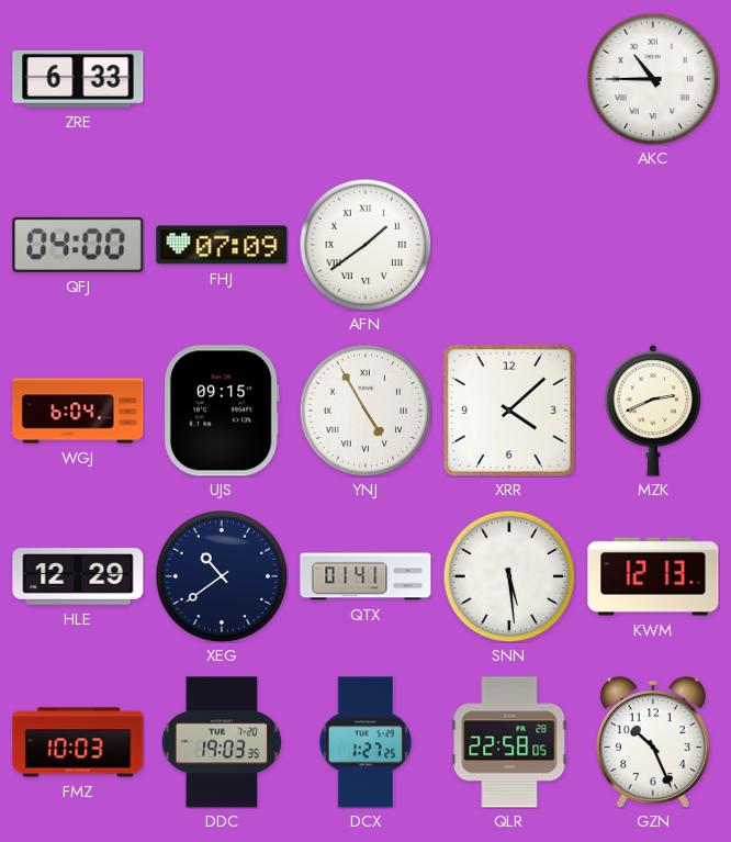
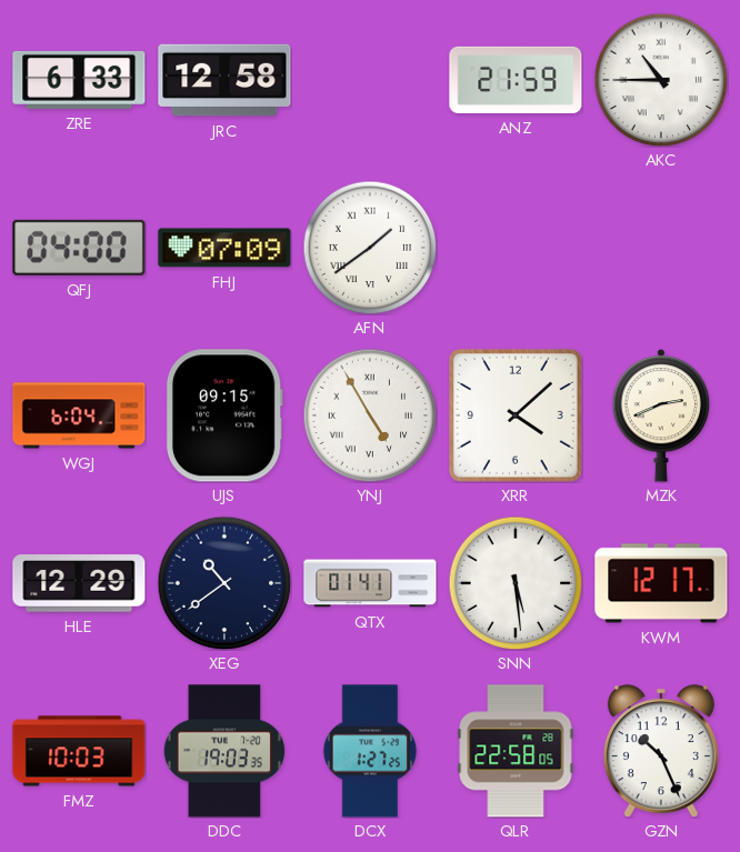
JRC: none -> 12:58
ANZ: none -> 21:59
KWM: 12:13 -> 12:17
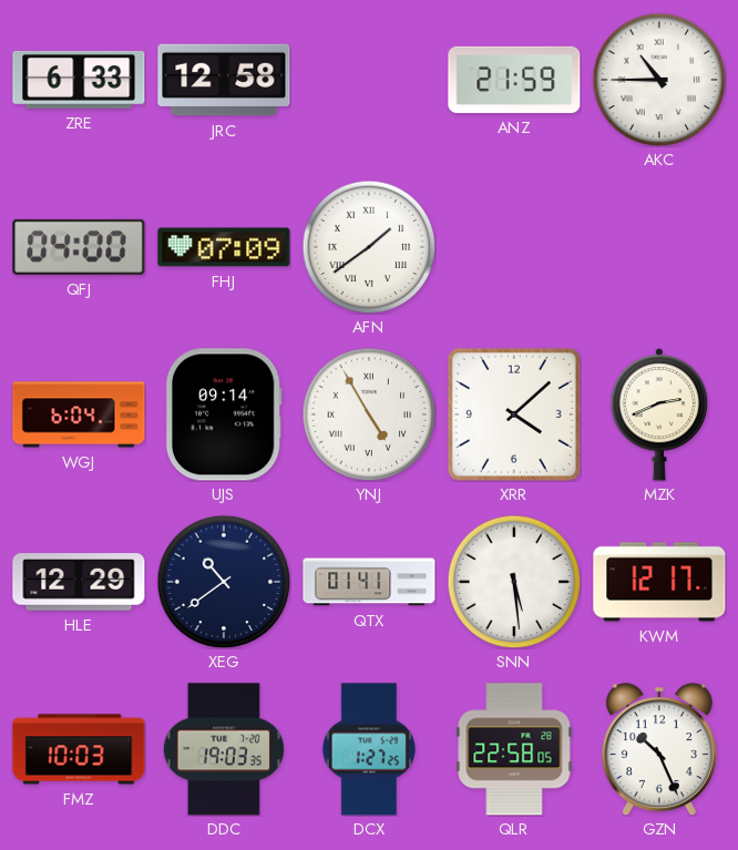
UJS: 09:15 -> 09:14
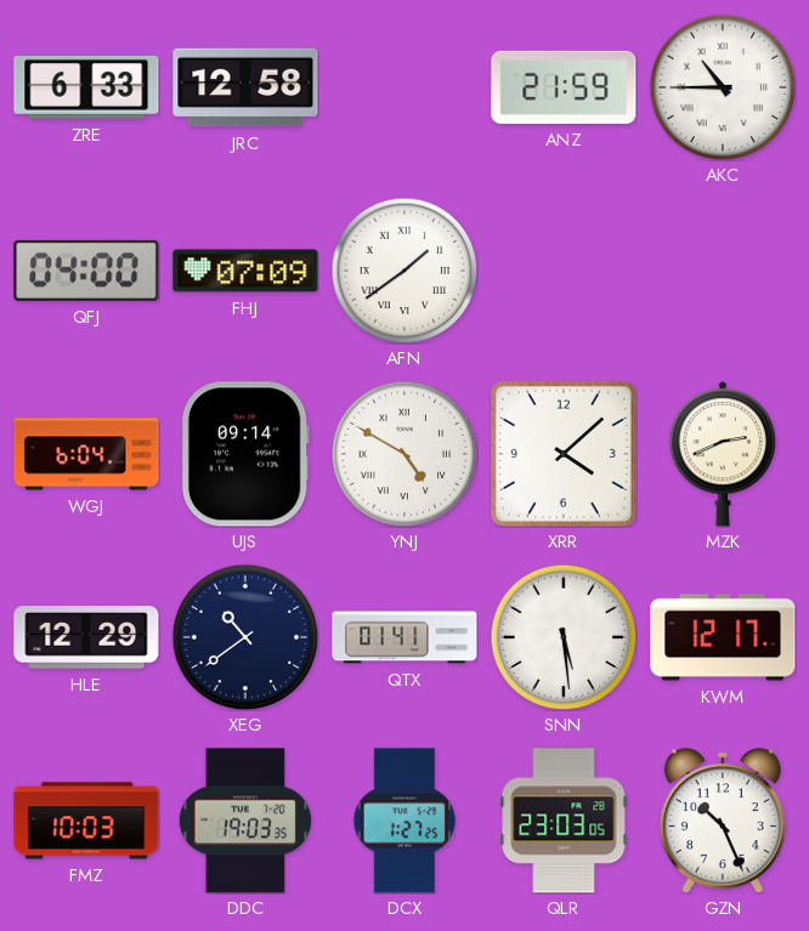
YNJ: 4:55 -> 4:50
QLR: 22:58 -> 23:03
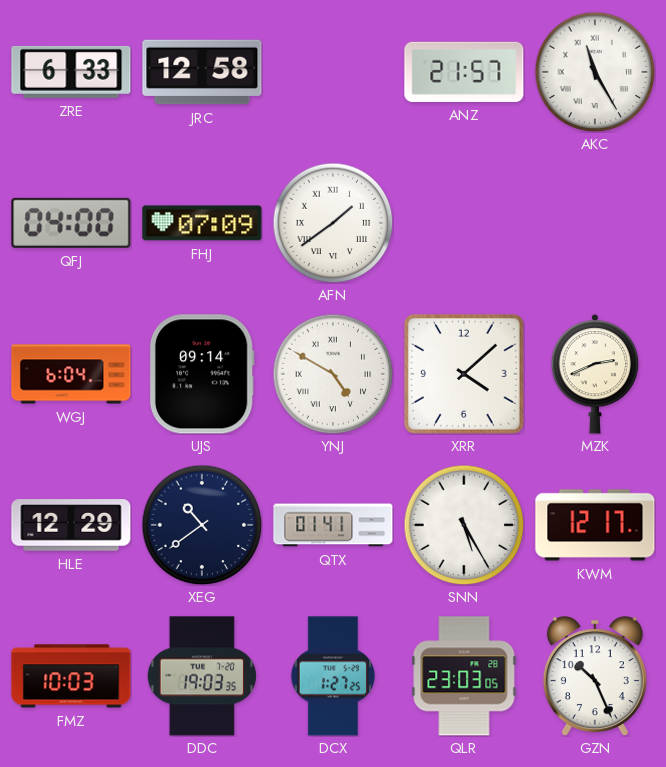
ANZ: 21:59 -> 21:57
AKC: 10:45 -> 11:25
SNN: 5:29 -> 5:25
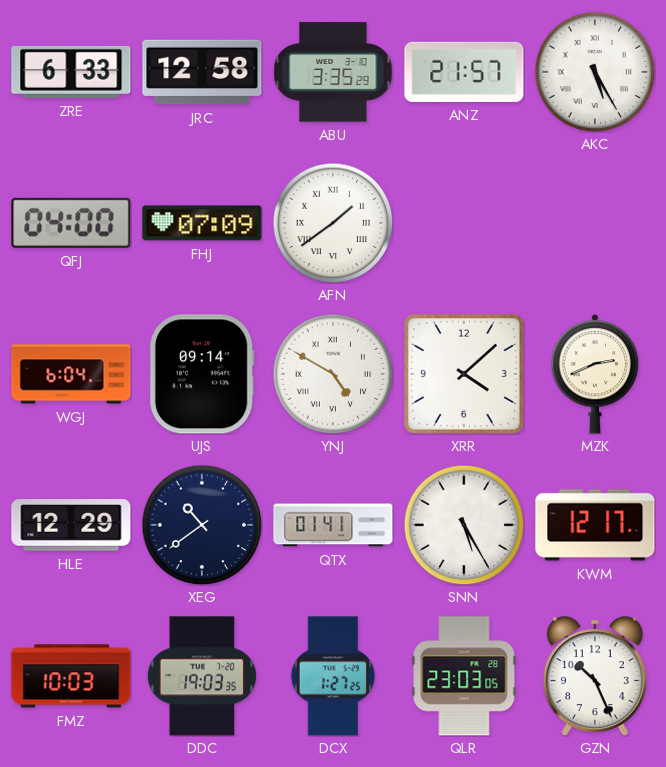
ABU: none -> 3:35
AKC: 11:25 -> 5:25
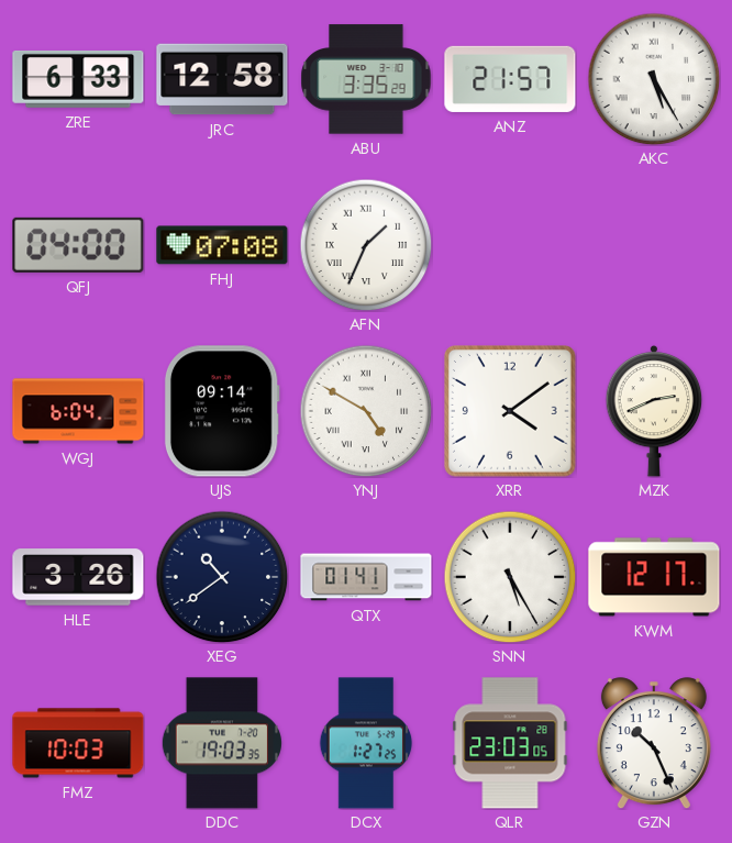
FHJ: 07:09 -> 07:08
AFN: 1:39 -> 1:34
XRR: 4:08 -> 4:09
HLE: 12:29 -> 3:26
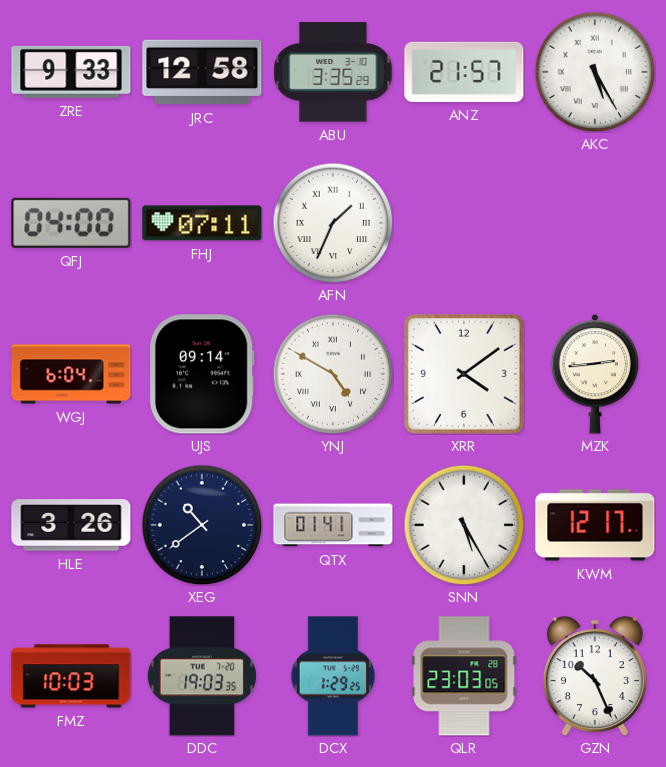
ZRE: 6:33 -> 9:33
FHJ: 07:08 -> 07:11
MZK: 2:41 -> 2:44
DCX: 1:27 -> 1:29
